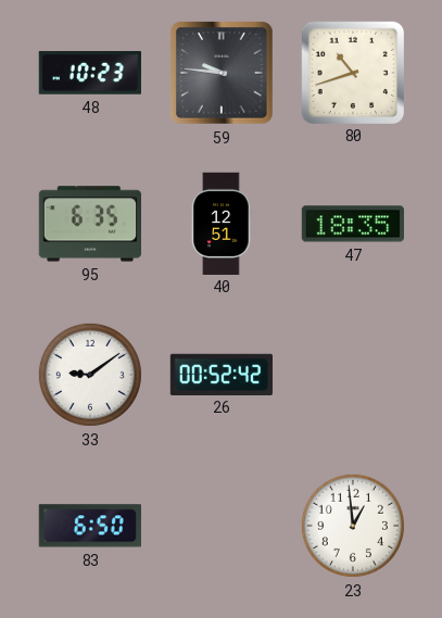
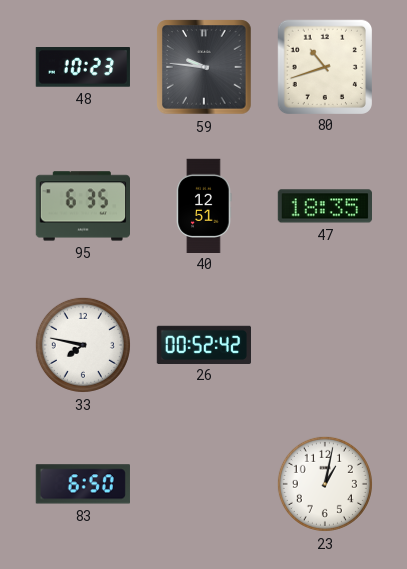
33: 9:09 -> 7:47
23: 12:59 -> 1:02
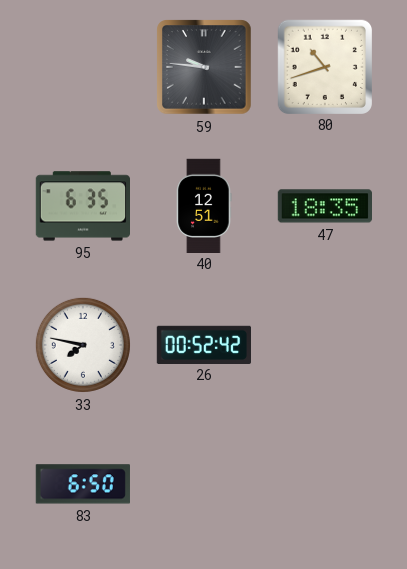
48: 10:23 -> none
23: 1:02 -> none
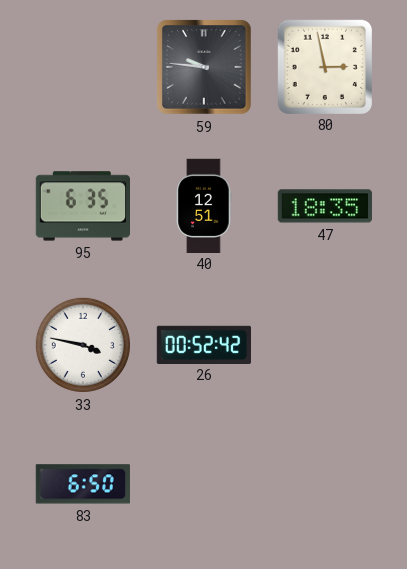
80: 10:42 -> 2:58
33: 7:47 -> 3:47
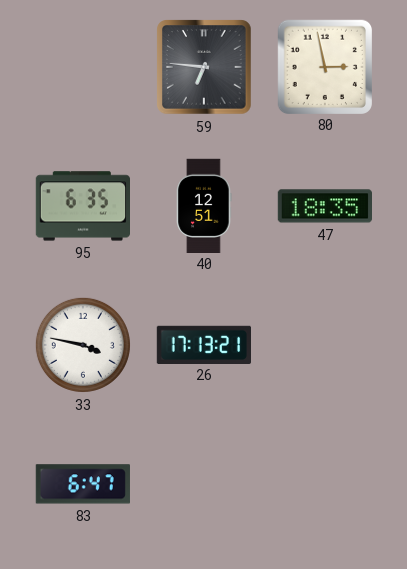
59: 9:46 -> 6:46
26: 00:52 -> 17:13
83: 6:50 -> 6:47
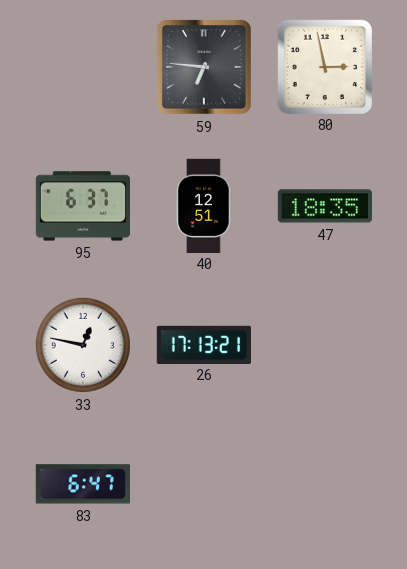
95: 6:35 -> 6:37
33: 3:47 -> 12:47
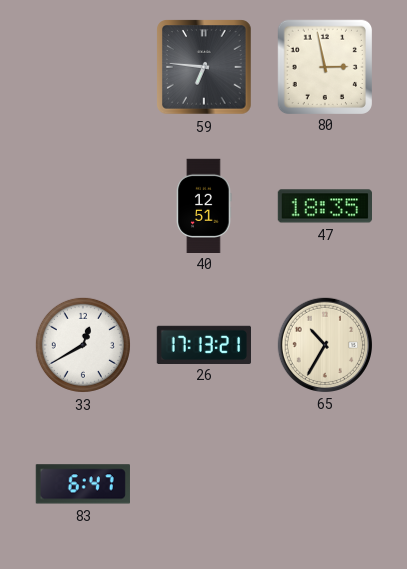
95: 6:37 -> none
33: 12:47 -> 12:40
65: none -> 10:35
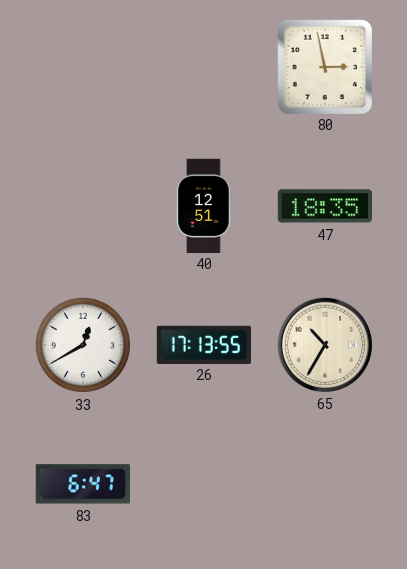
59: 6:46 -> none
26: 17:13:21 -> 17:13:55
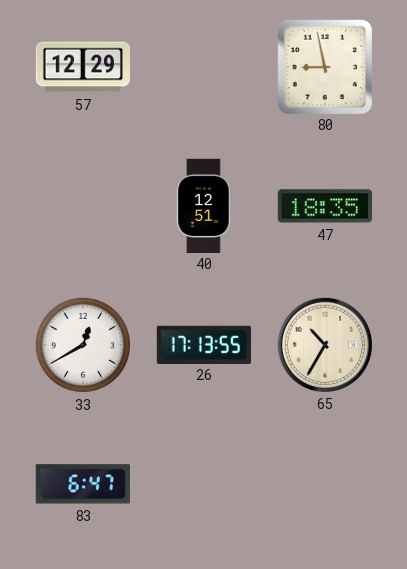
57: none -> 12:29
80: 2:58 -> 8:58
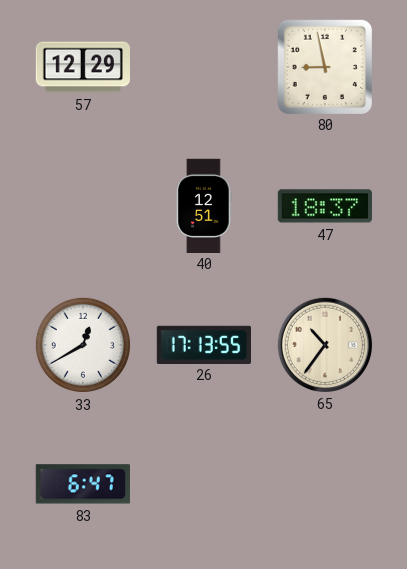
47: 18:35 -> 18:37
65: 10:35 -> 10:36
